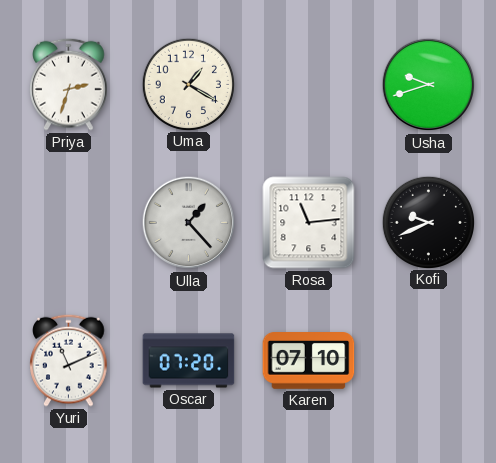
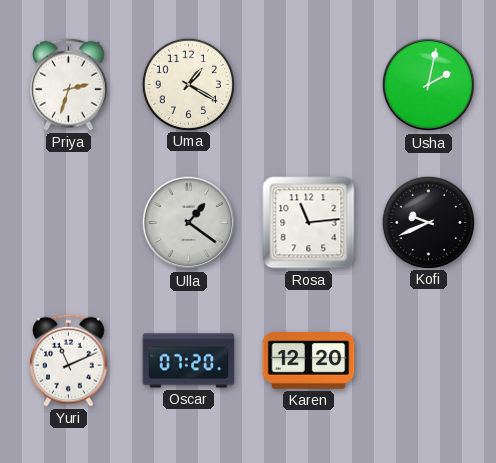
Usha: 9:42 -> 2:02
Ulla: 1:23 -> 1:21
Karen: 07:10 -> 12:20
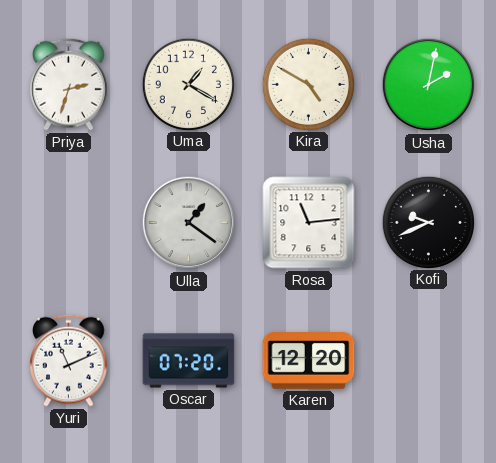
Kira: none -> 4:50
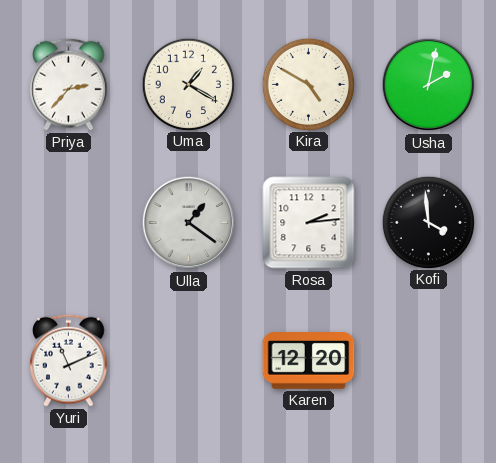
Priya: 2:33 -> 2:37
Rosa: 11:14 -> 2:14
Kofi: 9:41 -> 3:59
Oscar: 07:20 -> none
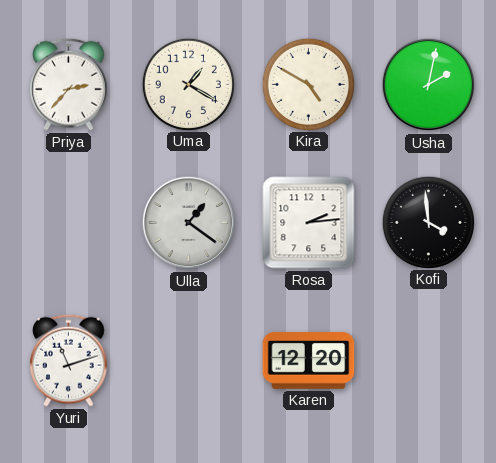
Yuri: 11:11 -> 11:12
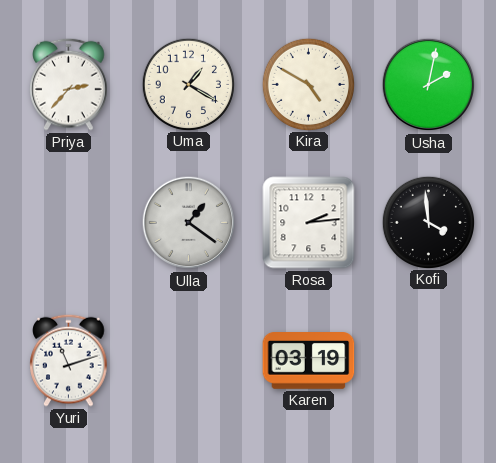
Karen: 12:20 -> 03:19
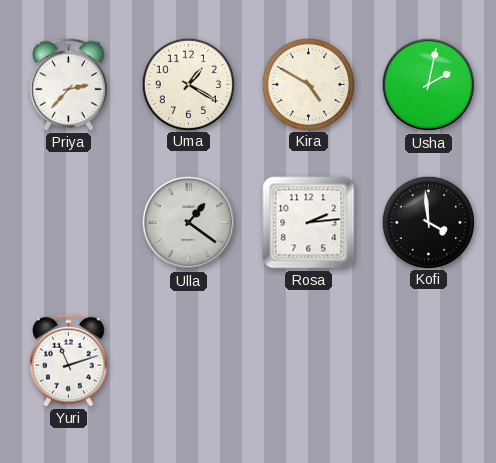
Karen: 03:19 -> none
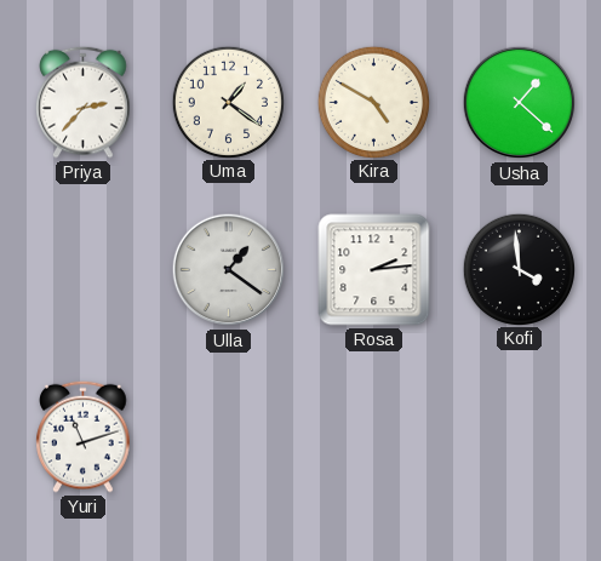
Uma: 1:20 -> 1:21
Usha: 2:02 -> 1:22
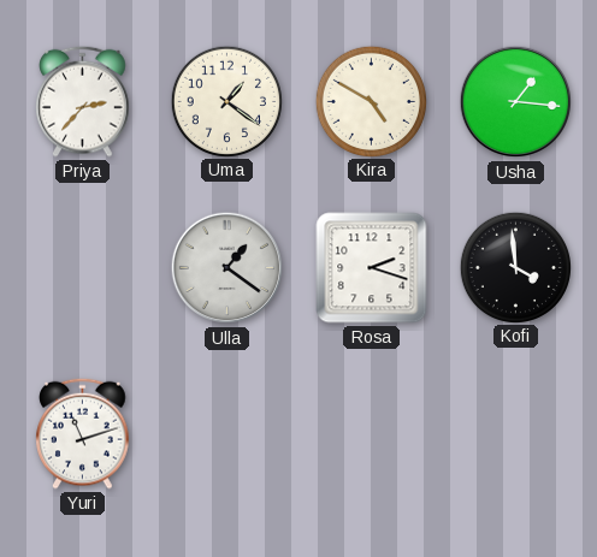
Usha: 1:22 -> 1:16
Rosa: 2:14 -> 2:18
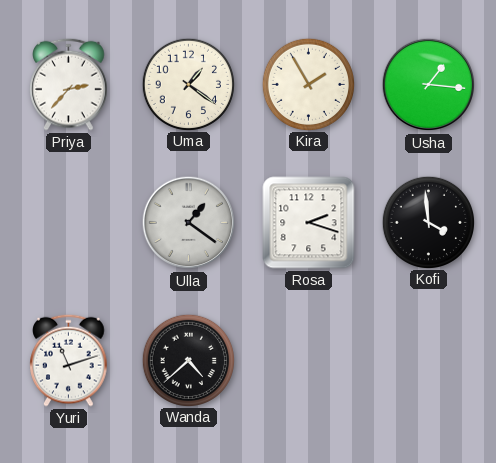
Kira: 4:50 -> 1:55
Wanda: none -> 4:38
